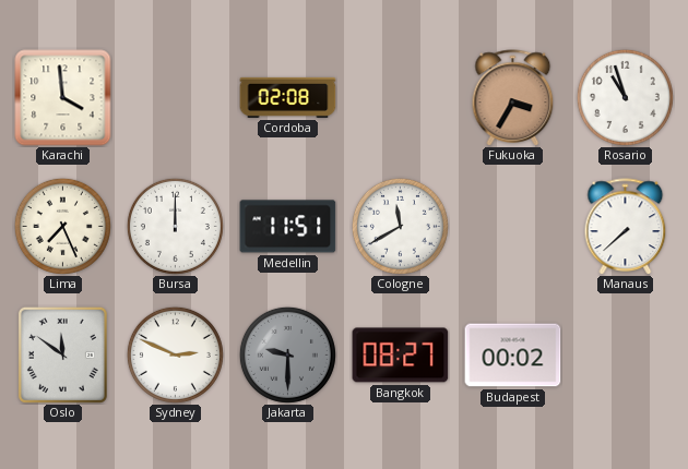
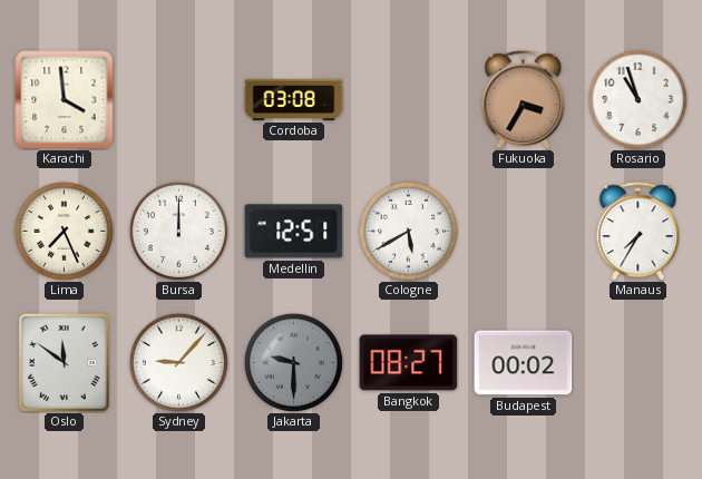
Cordoba: 02:08 -> 03:08
Medellin: 11:51 -> 12:51
Cologne: 11:40 -> 5:40
Manaus: 7:38 -> 7:35
Sydney: 2:49 -> 9:07
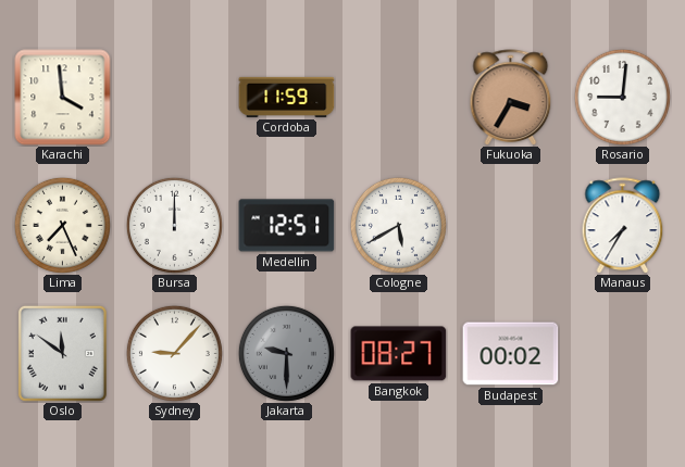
Cordoba: 03:08 -> 11:59
Rosario: 10:57 -> 9:01
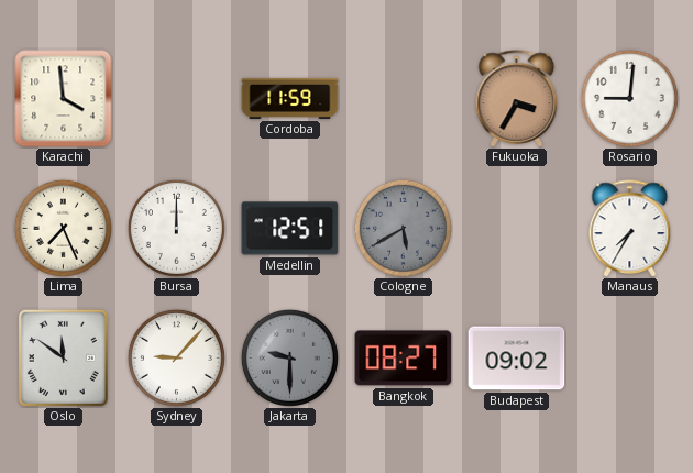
Cologne dial: white -> grey
Budapest: 00:02 -> 09:02
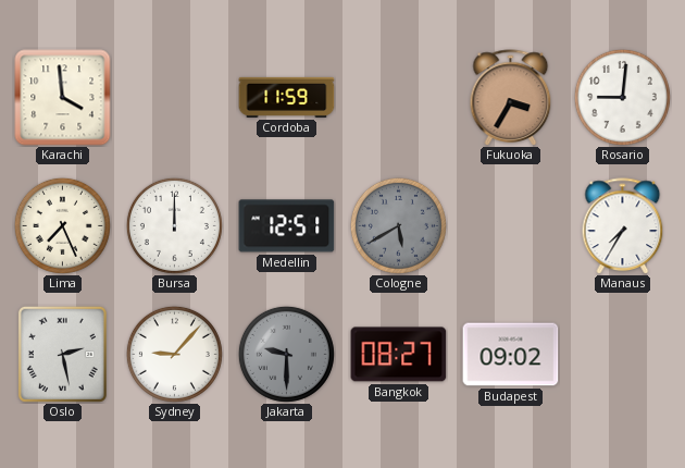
Oslo: 11:51 -> 2:28
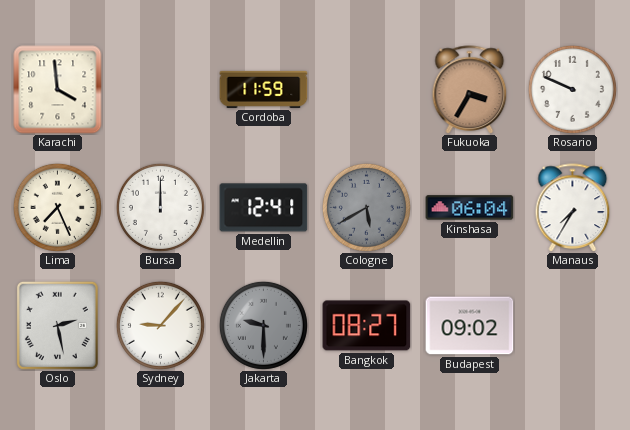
Rosario: 9:01 -> 9:49
Medellin: 12:51 -> 12:41
Kinshasa: none -> 06:04
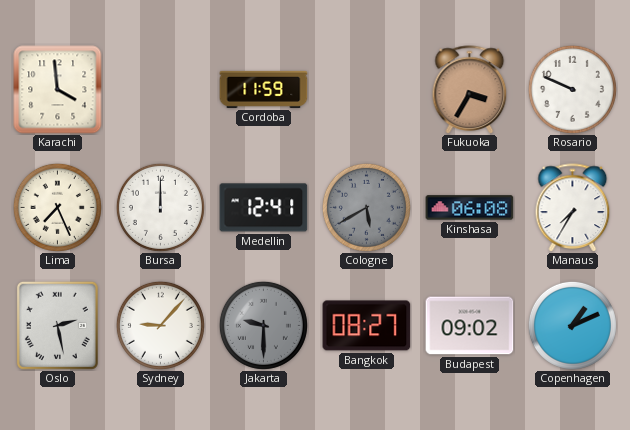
Kinshasa: 06:04 -> 06:08
Copenhagen: none -> 1:11
